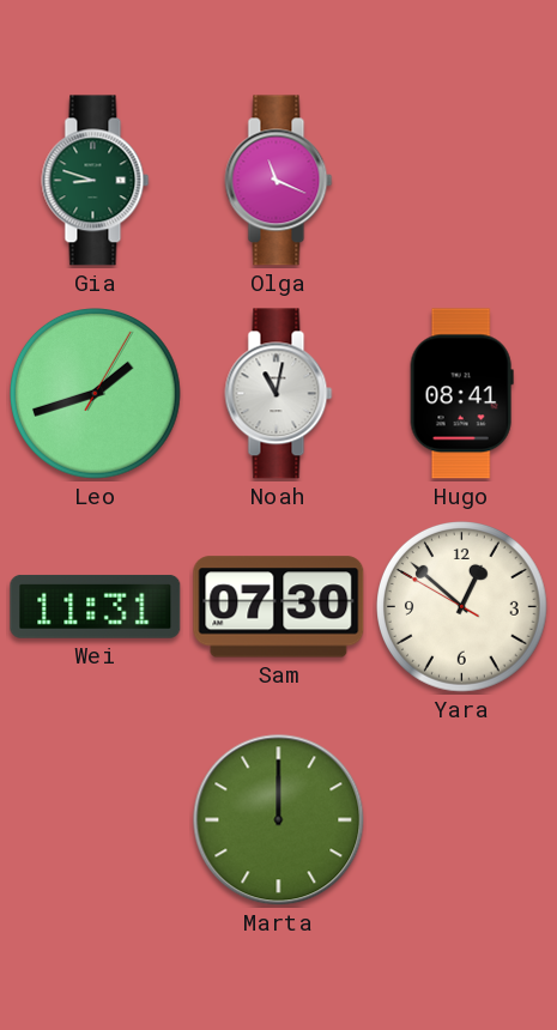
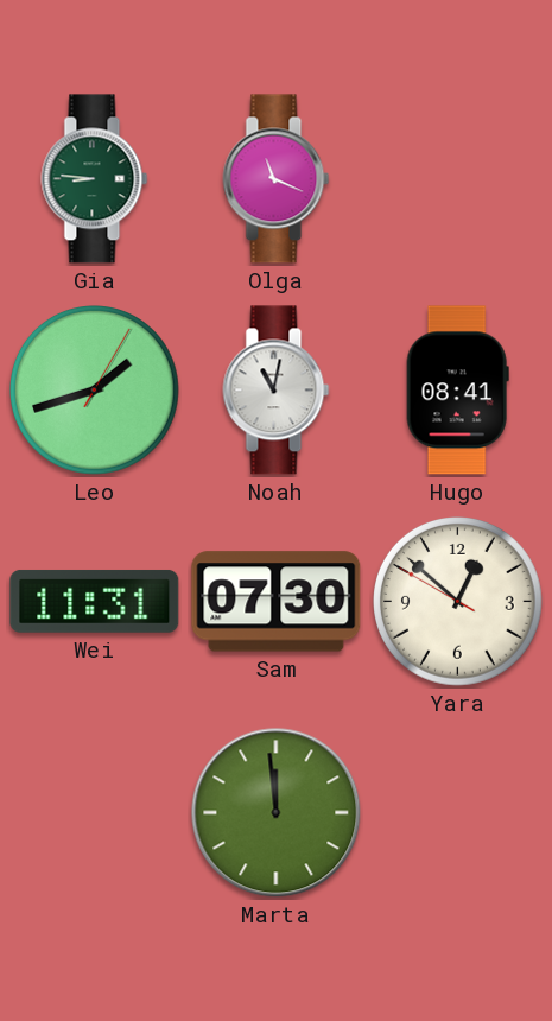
Gia: 8:48 -> 8:46
Marta: 12:00 -> 11:59
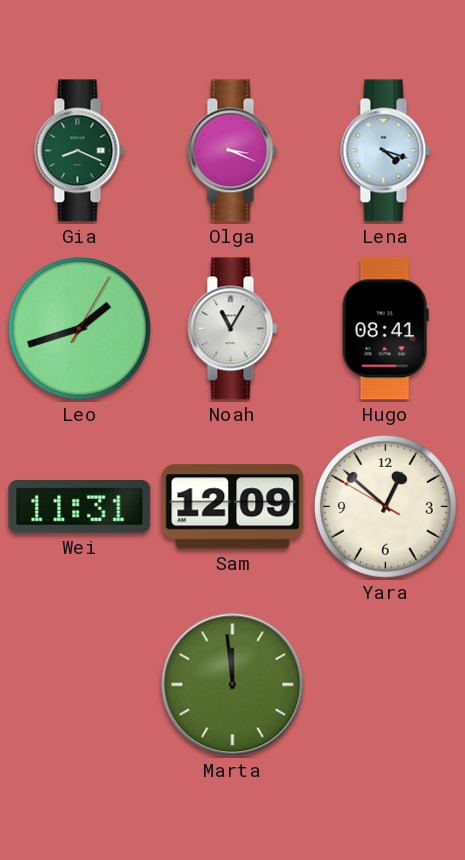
Gia: 8:46 -> 8:19
Olga: 11:19 -> 3:19
Lena: none -> 4:18
Noah: 11:02 -> 11:05
Sam: 07:30 -> 12:09
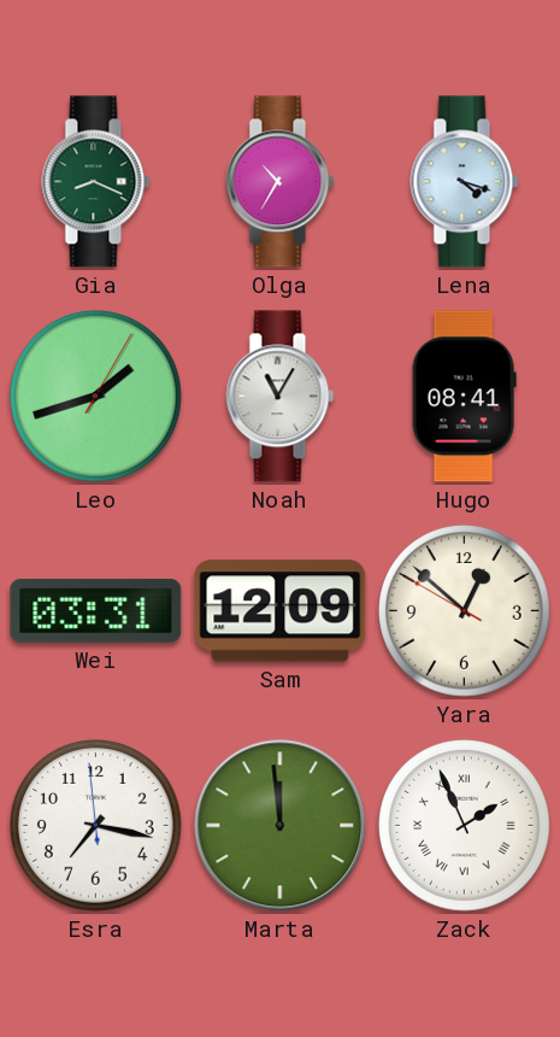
Olga: 3:19 -> 10:35
Wei: 11:31 -> 03:31
Esra: none -> 7:16
Zack: none -> 1:56
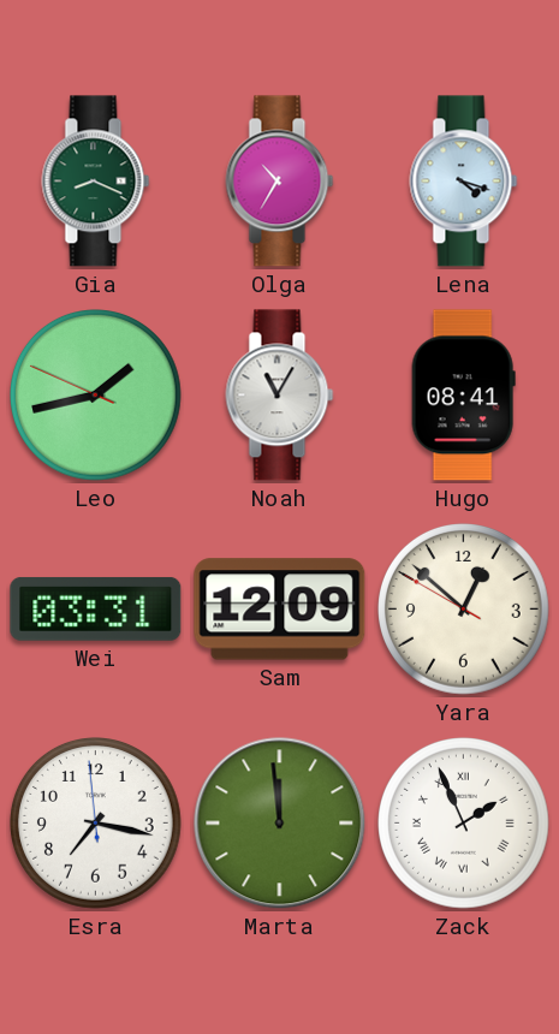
Leo: 1:42:05 -> 1:42:49
